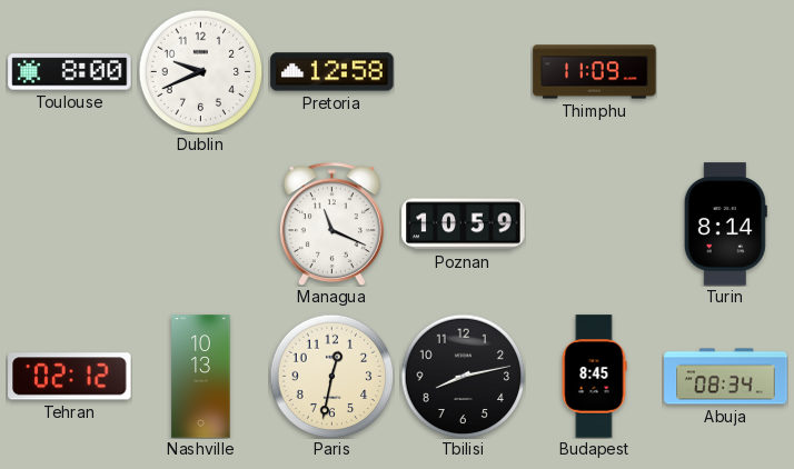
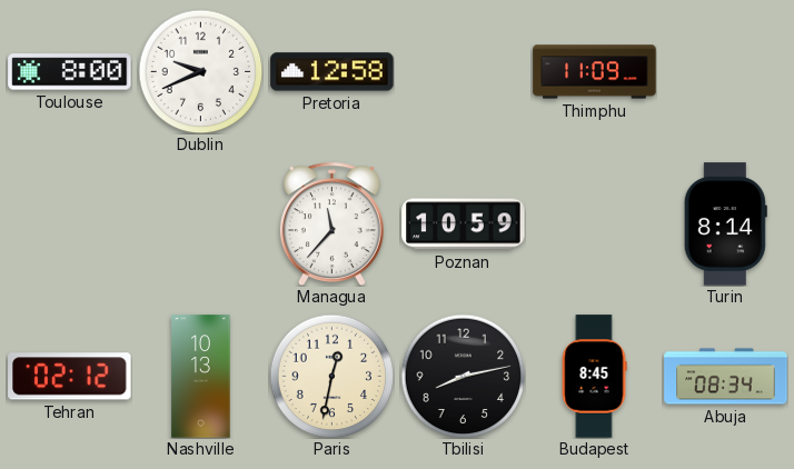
Managua: 11:19 -> 11:37
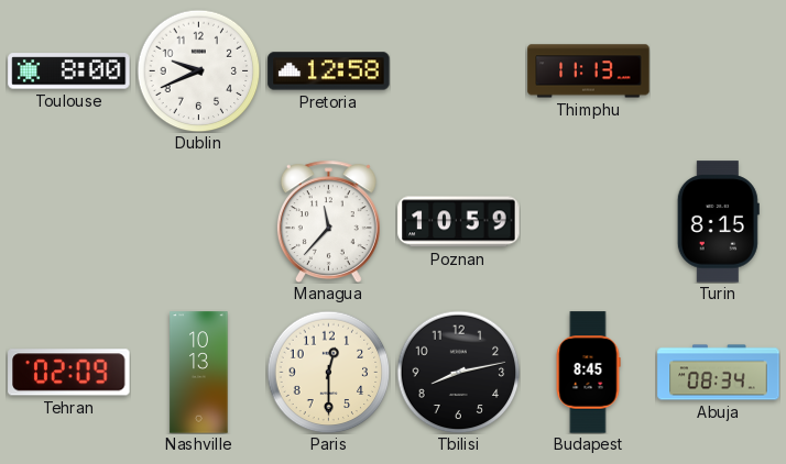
Thimphu: 11:09 -> 11:13
Turin: 8:14 -> 8:15
Tehran: 02:12 -> 02:09
Paris: 12:32 -> 12:30
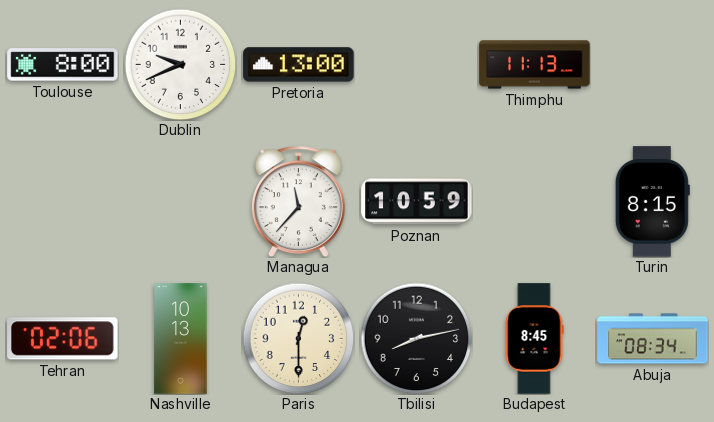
Pretoria: 12:58 -> 13:00
Tehran: 02:09 -> 02:06
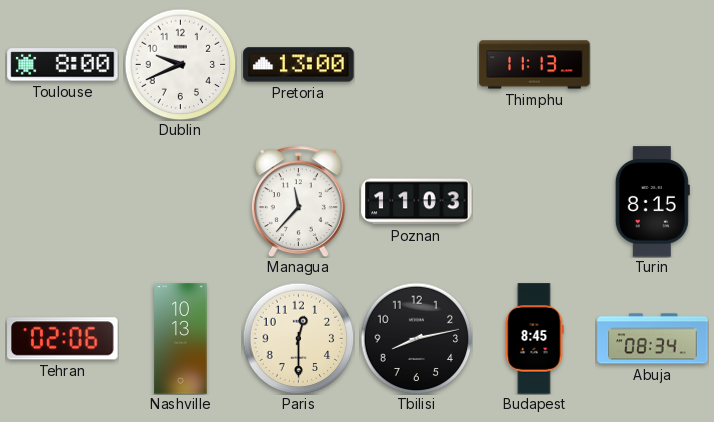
Poznan: 10:59 -> 11:03
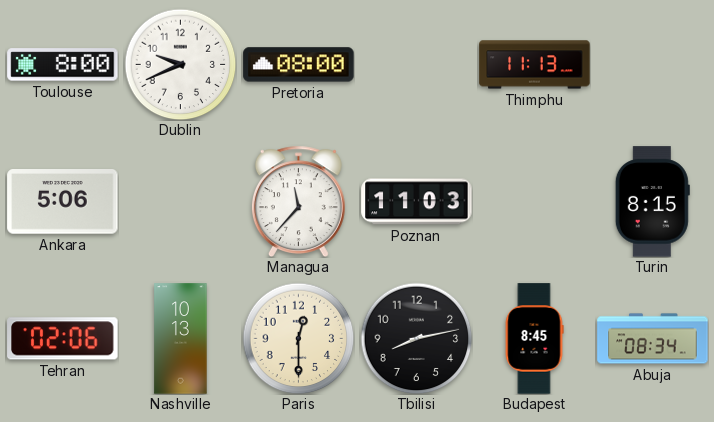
Pretoria: 13:00 -> 08:00
Ankara: none -> 5:06
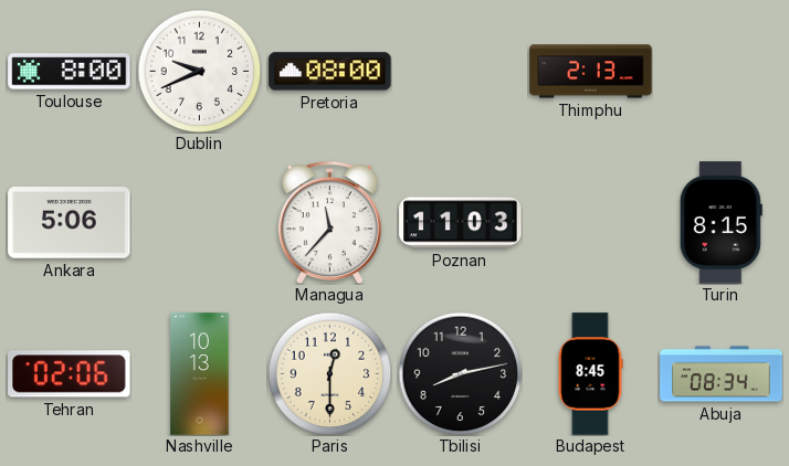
Thimphu: 11:13 -> 2:13
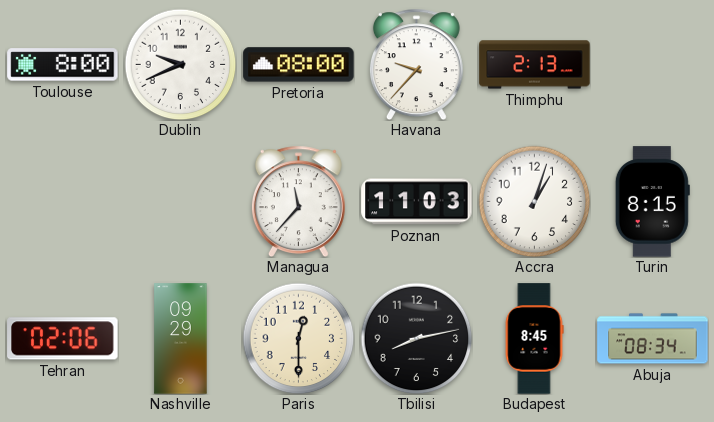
Havana: none -> 9:37
Ankara: 5:06 -> none
Accra: none -> 1:03
Nashville: 10:13 -> 09:29
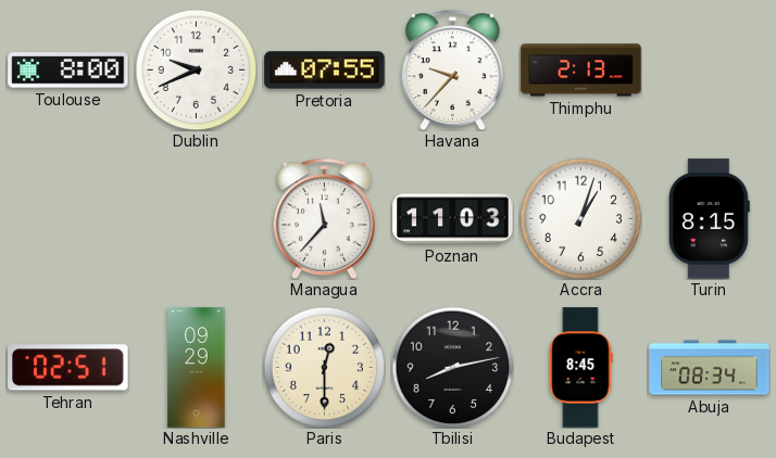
Pretoria: 08:00 -> 07:55
Tehran: 02:06 -> 02:51
